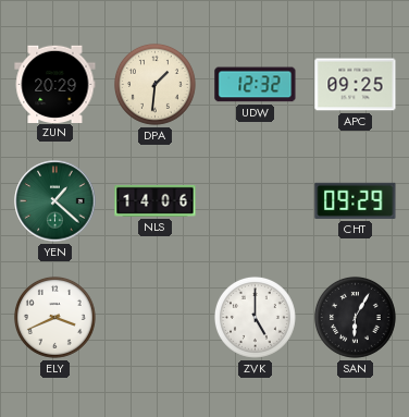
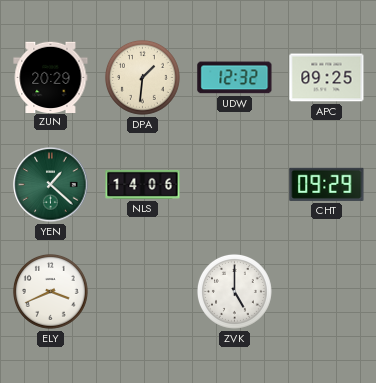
SAN: 6:05 -> none
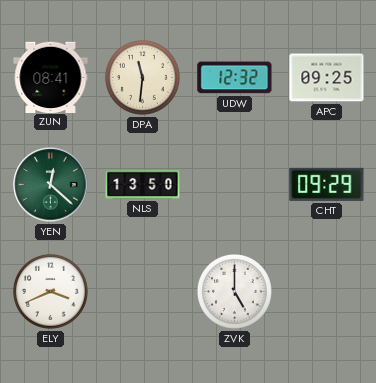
ZUN: 20:29 -> 08:41
DPA: 1:31 -> 11:31
YEN: 1:22 -> 12:22
NLS: 14:06 -> 13:50
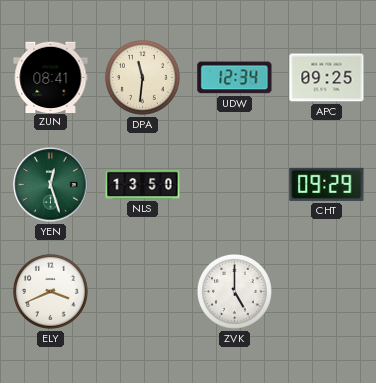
UDW: 12:32 -> 12:34
YEN: 12:22 -> 12:27
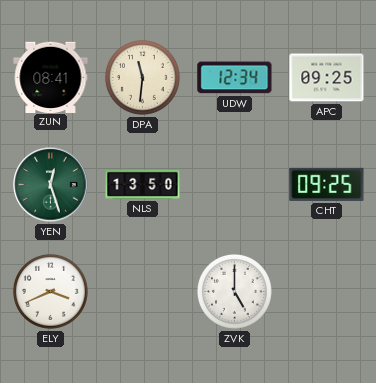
CHT: 09:29 -> 09:25
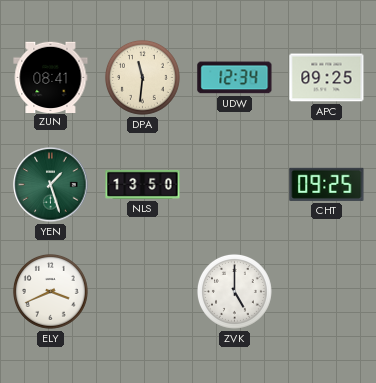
YEN: 12:27 -> 1:27
